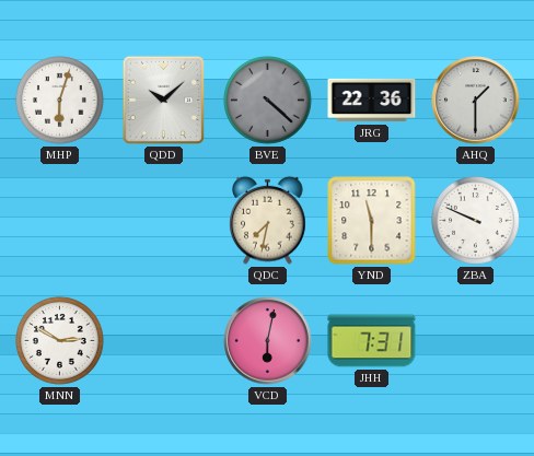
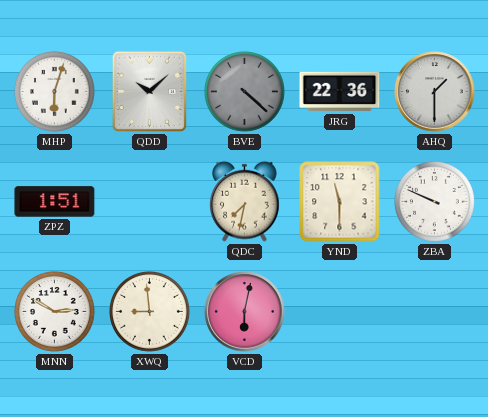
ZPZ: none -> 1:51
XWQ: none -> 8:59
JHH: 7:31 -> none
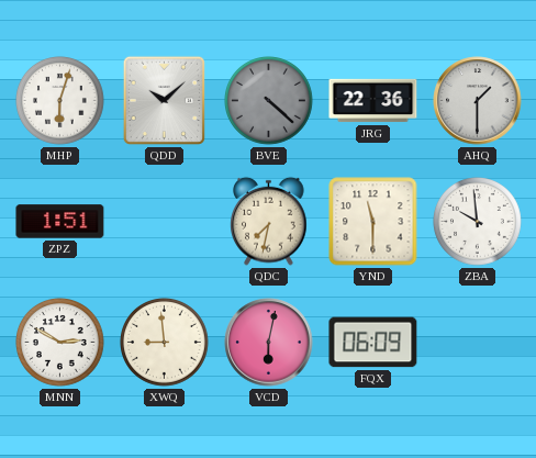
ZBA: 9:49 -> 9:59
FQX: none -> 06:09
